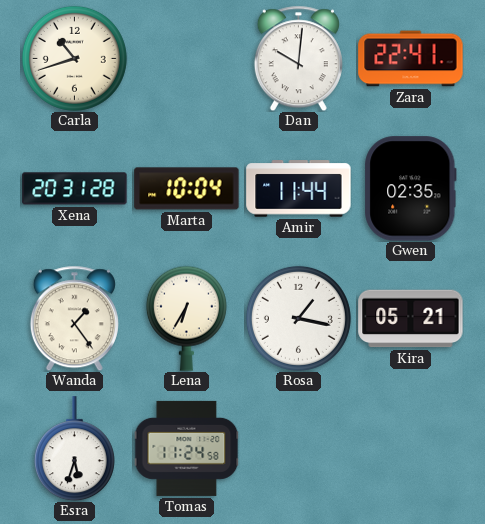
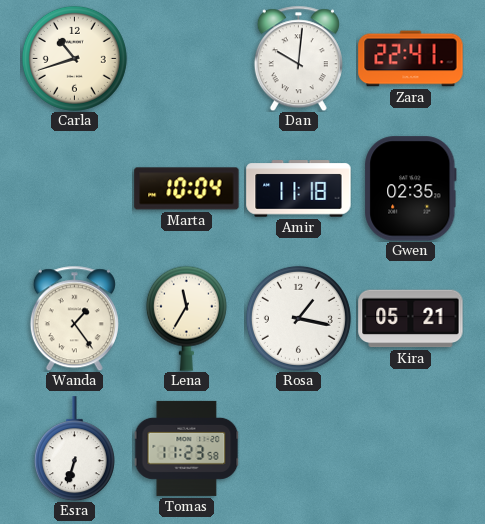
Xena: 20:31 -> none
Amir: 11:44 -> 11:18
Lena: 6:35 -> 11:35
Esra: 5:33 -> 6:33
Tomas: 11:24 -> 11:23
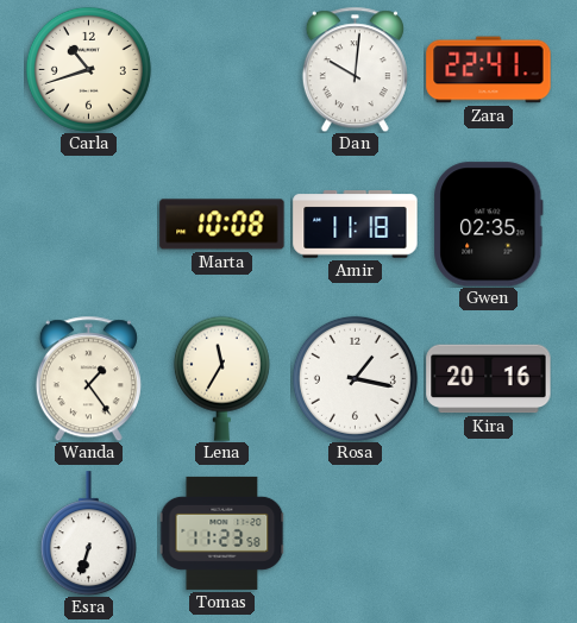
Marta: 10:04 -> 10:08
Kira: 05:21 -> 20:16
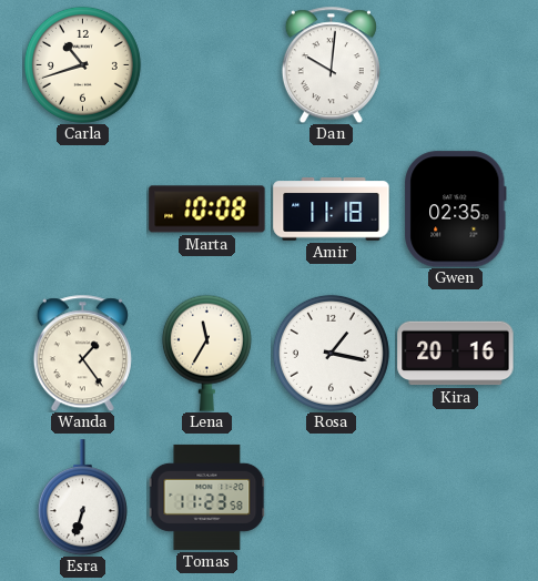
Zara: 22:41 -> none
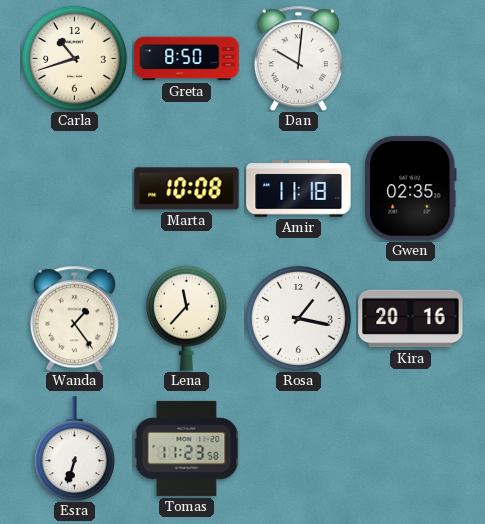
Greta: none -> 8:50
Lena: 11:35 -> 11:37
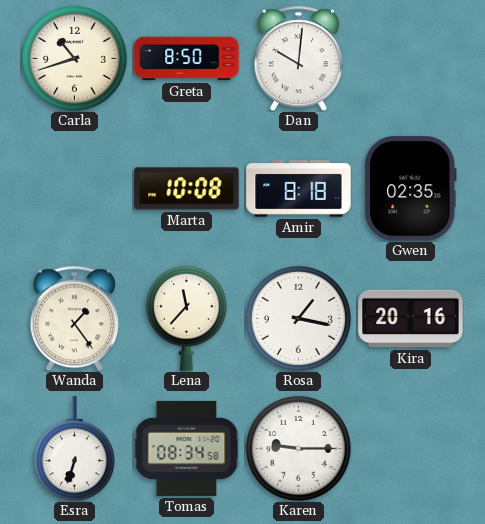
Amir: 11:18 -> 8:18
Tomas: 11:23 -> 08:34
Karen: none -> 9:15
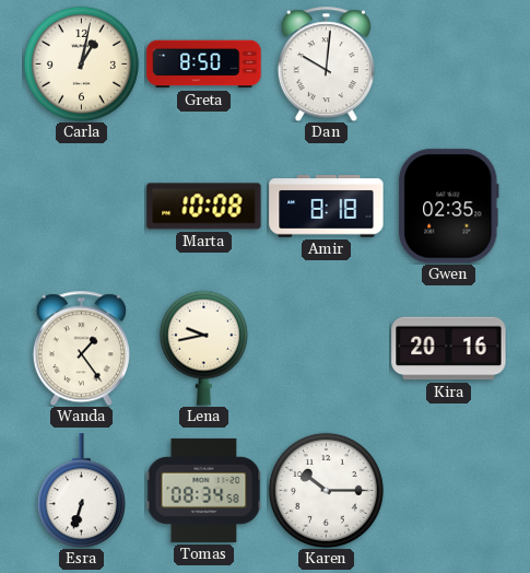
Carla: 10:42 -> 1:02
Lena: 11:37 -> 9:43
Rosa: 1:17 -> none
Karen: 9:15 -> 10:15
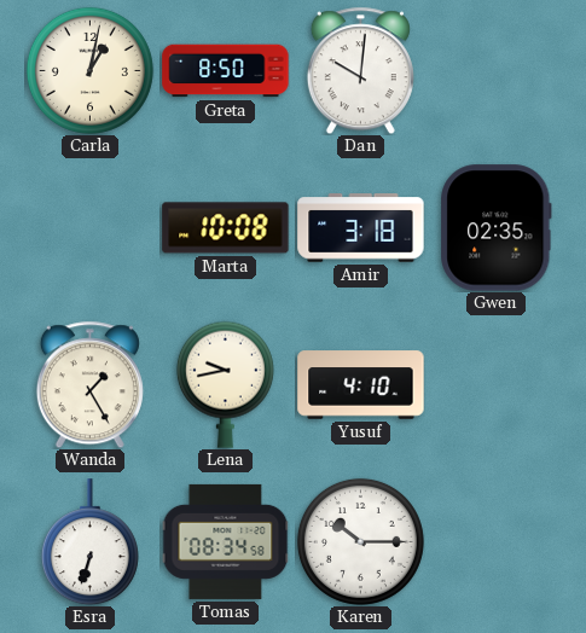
Amir: 8:18 -> 3:18
Wanda: 1:24 -> 1:25
Yusuf: none -> 4:10
Kira: 20:16 -> none
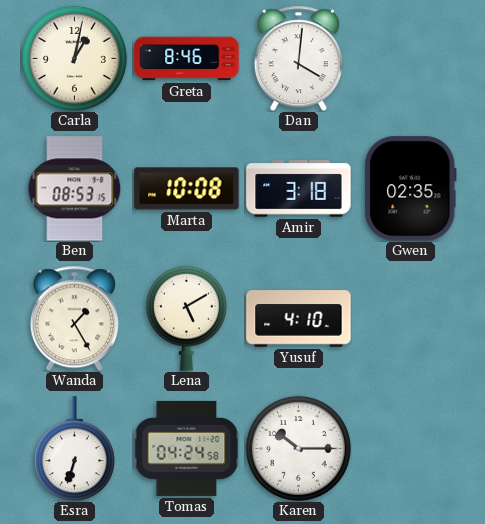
Greta: 8:50 -> 8:46
Dan: 10:01 -> 4:01
Ben: none -> 08:53
Lena: 9:43 -> 5:10
Tomas: 08:34 -> 04:24
